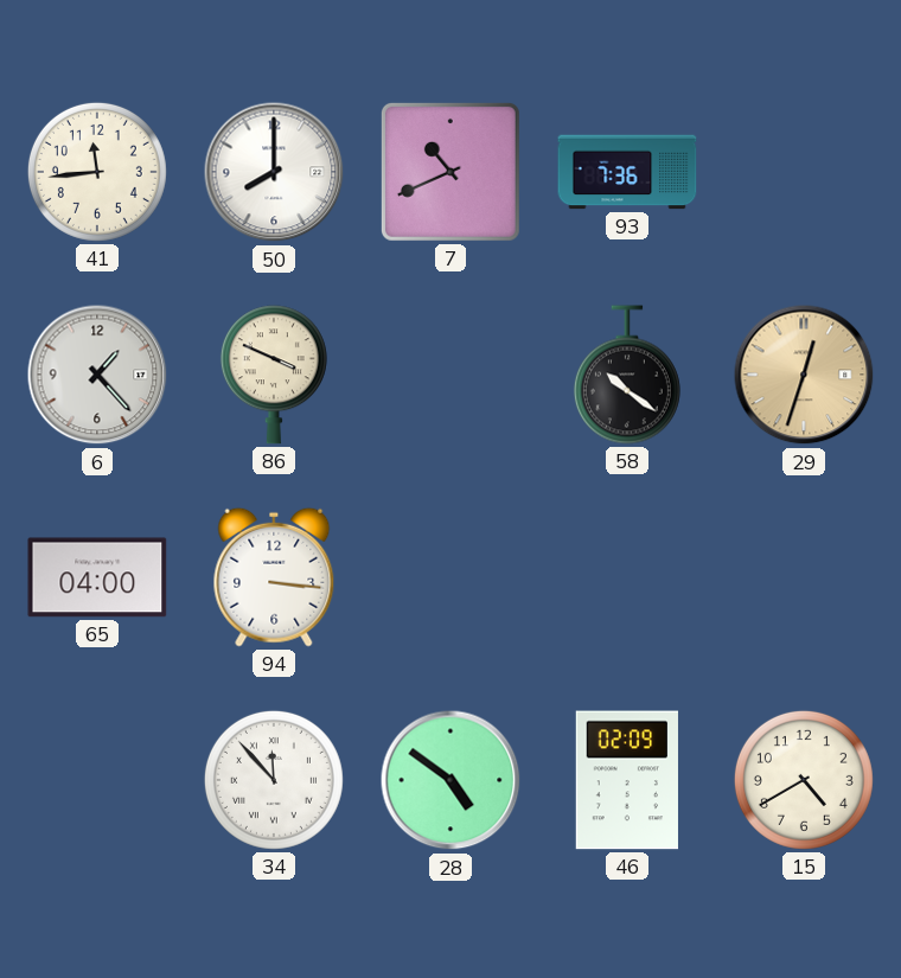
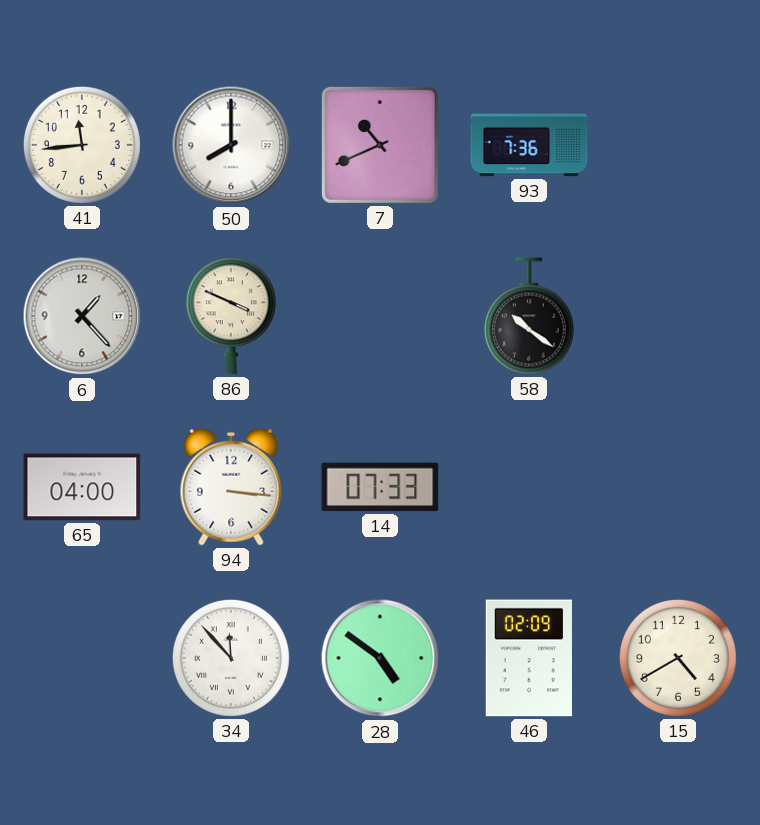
29: 12:33 -> none
14: none -> 07:33
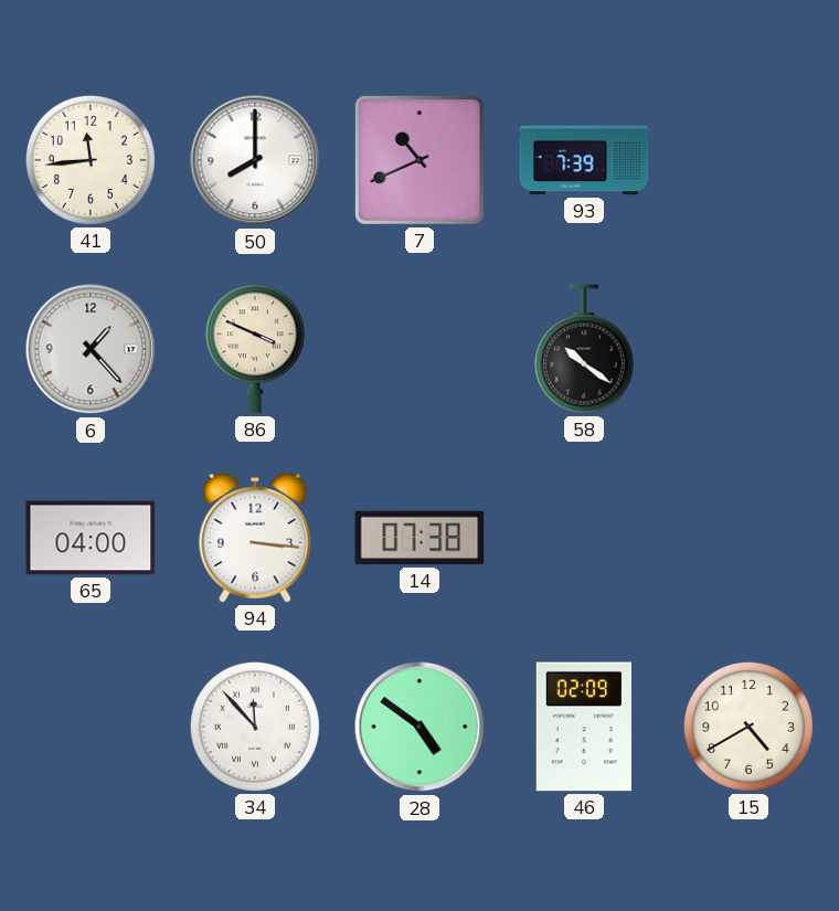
93: 7:36 -> 7:39
14: 07:33 -> 07:38
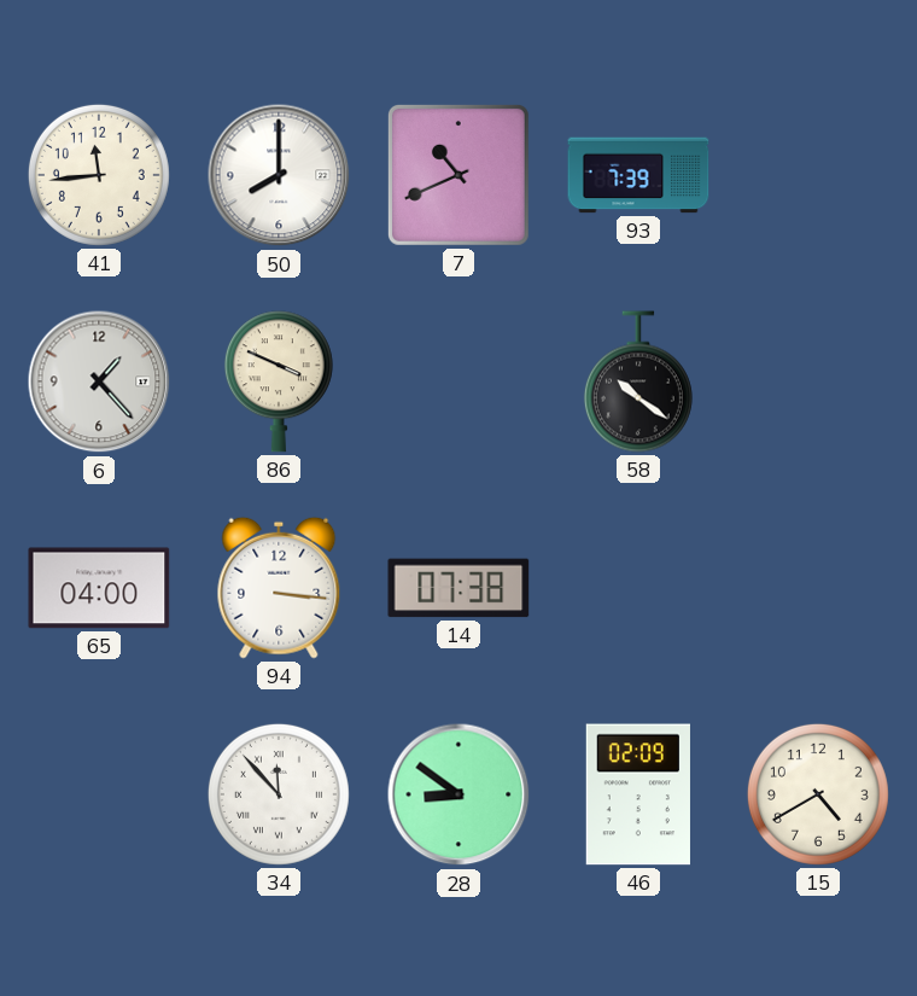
28: 4:51 -> 8:51
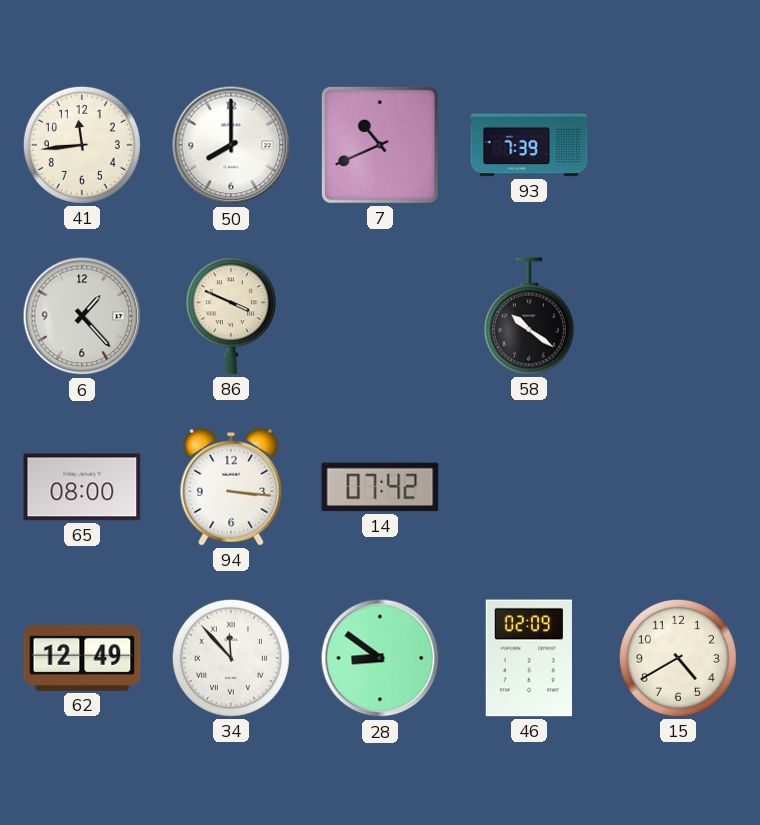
65: 04:00 -> 08:00
14: 07:38 -> 07:42
62: none -> 12:49
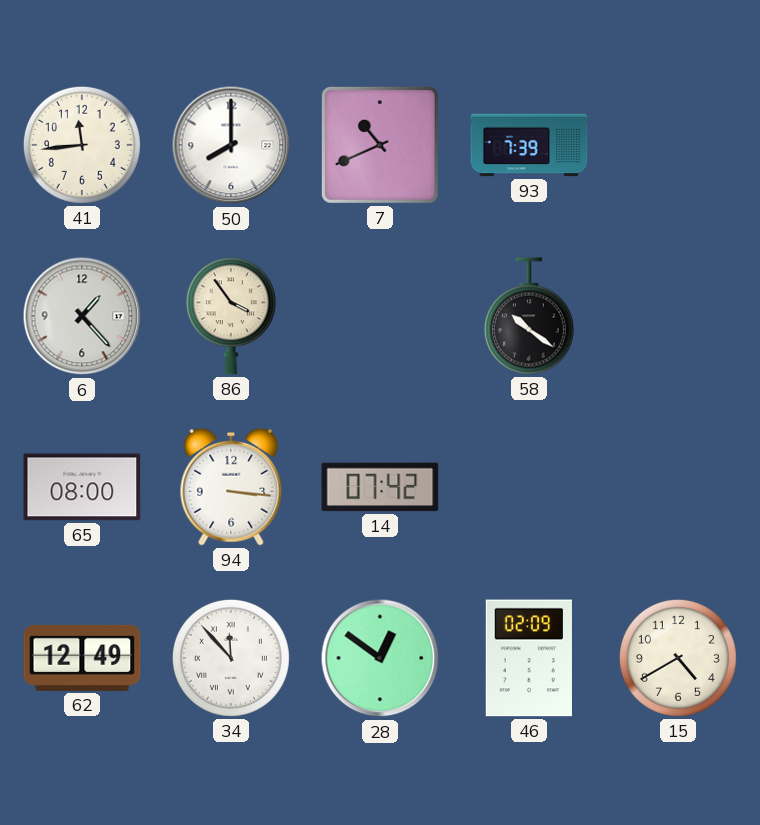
86: 3:49 -> 3:54
28: 8:51 -> 12:51
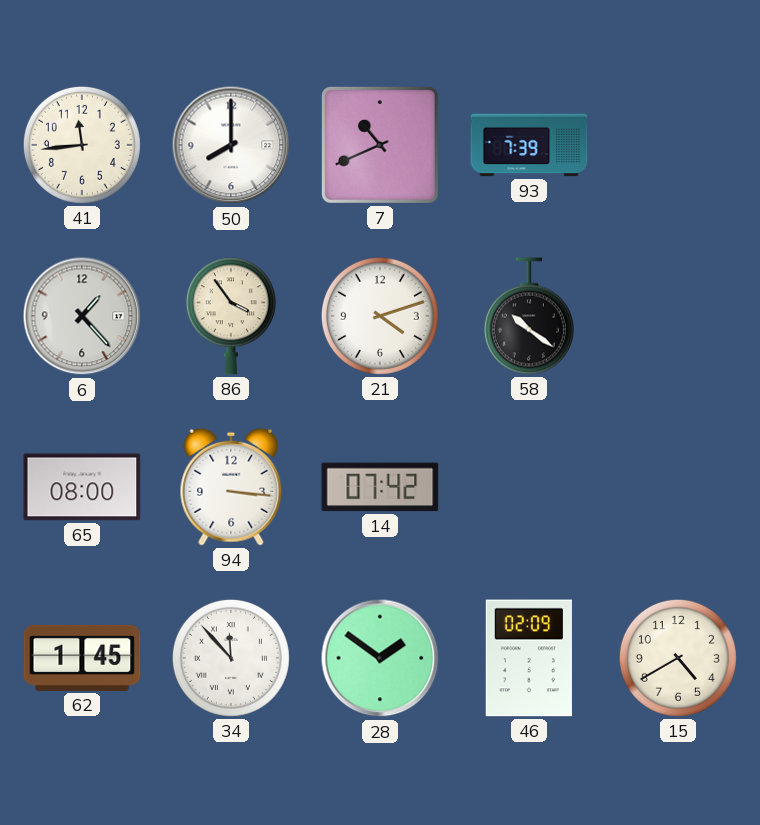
21: none -> 4:12
62: 12:49 -> 1:45
28: 12:51 -> 1:51
